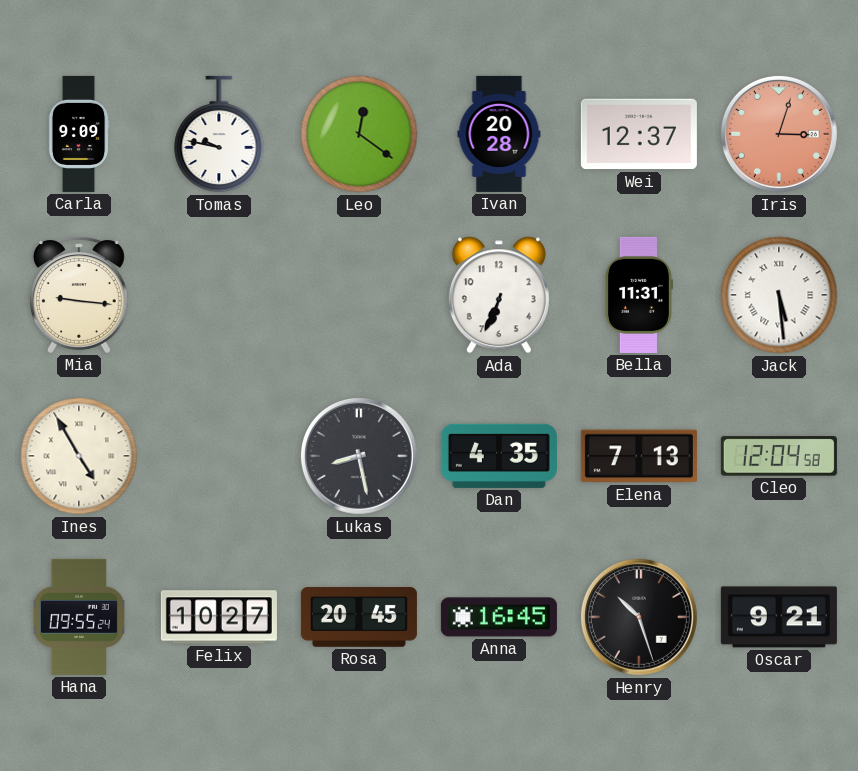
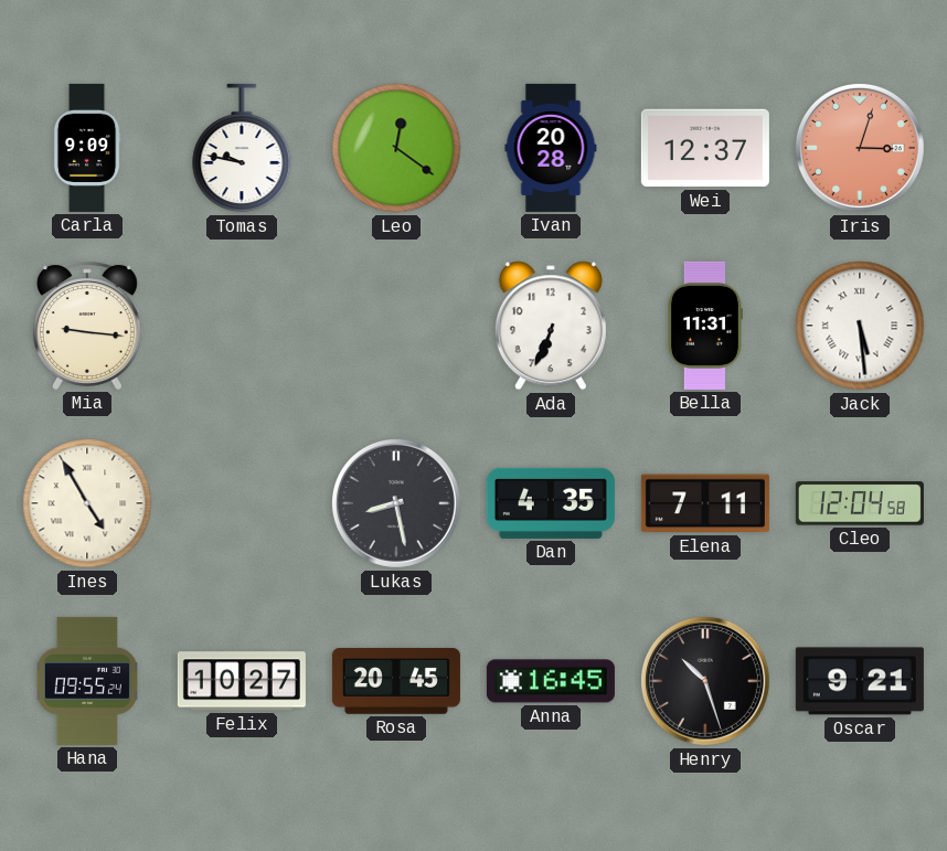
Elena: 7:13 -> 7:11
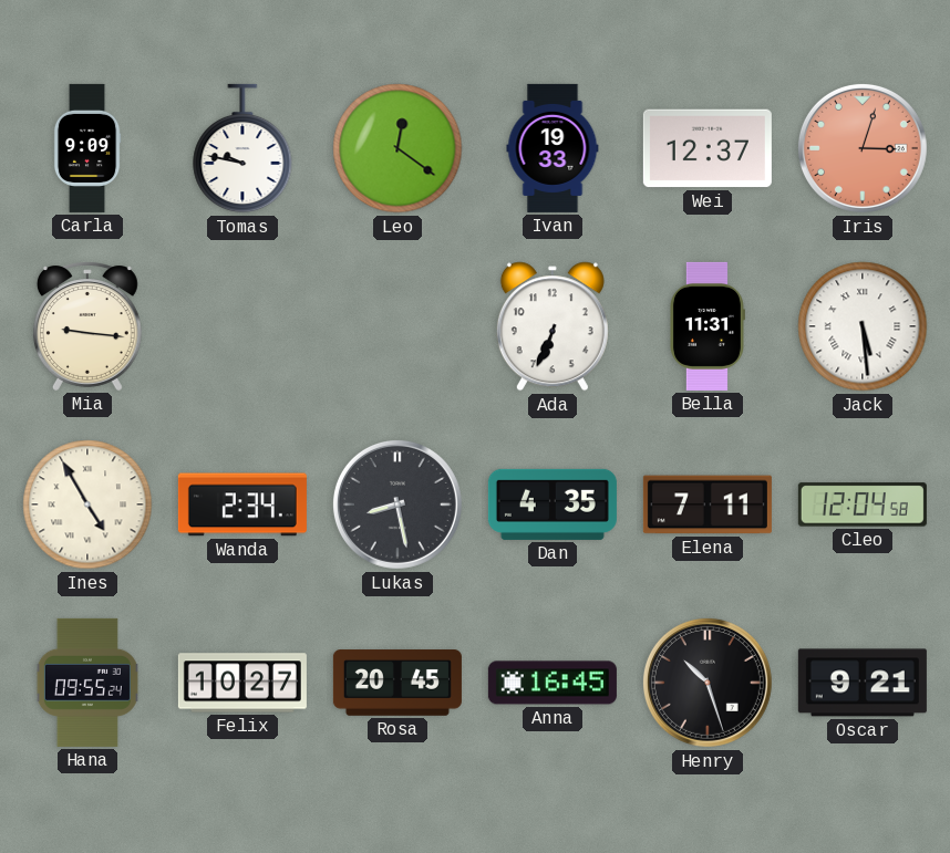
Ivan: 20:28 -> 19:33
Wanda: none -> 2:34
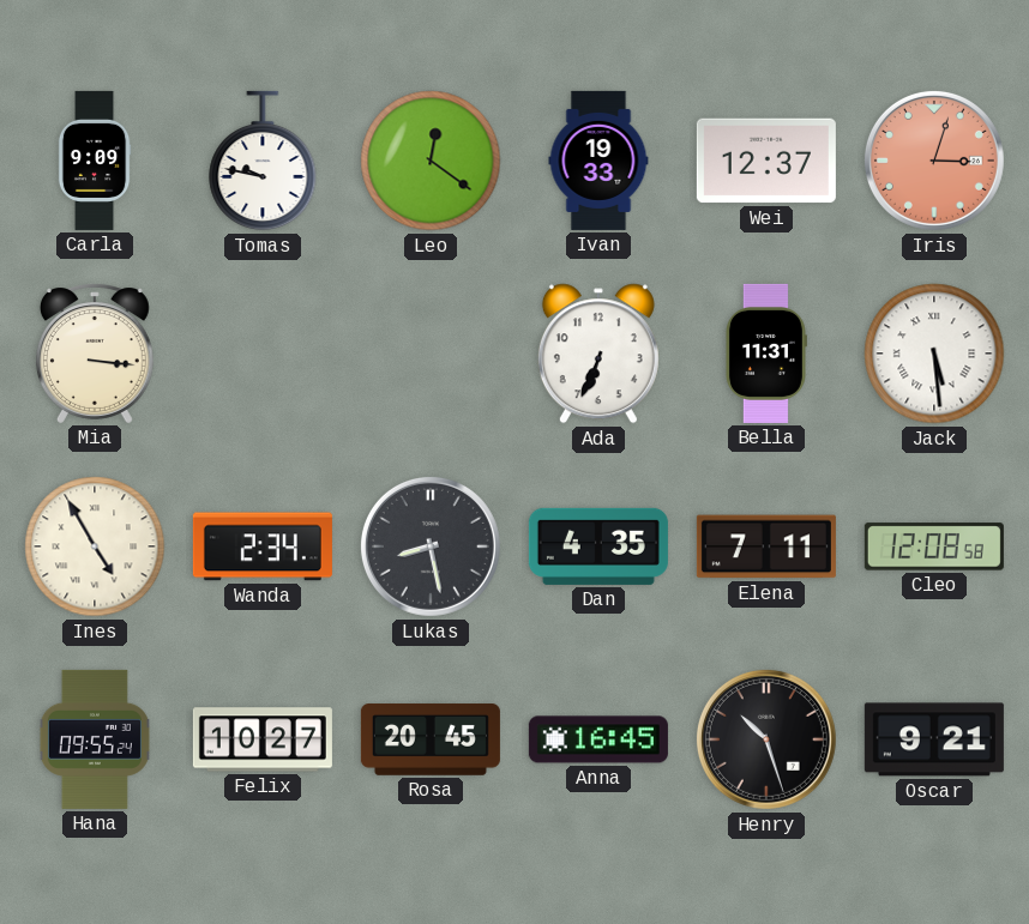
Mia: 9:16 -> 3:16
Cleo: 12:04 -> 12:08
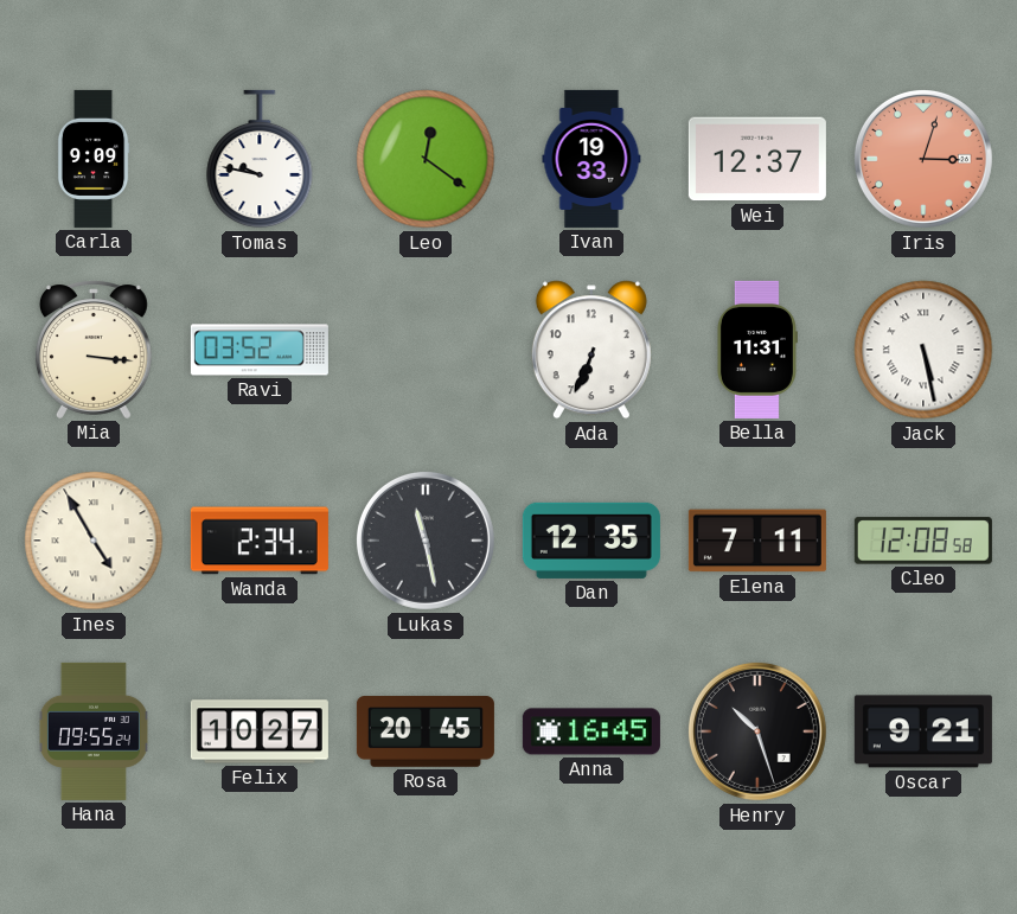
Ravi: none -> 03:52
Jack: 5:29 -> 5:28
Lukas: 8:28 -> 11:28
Dan: 4:35 -> 12:35
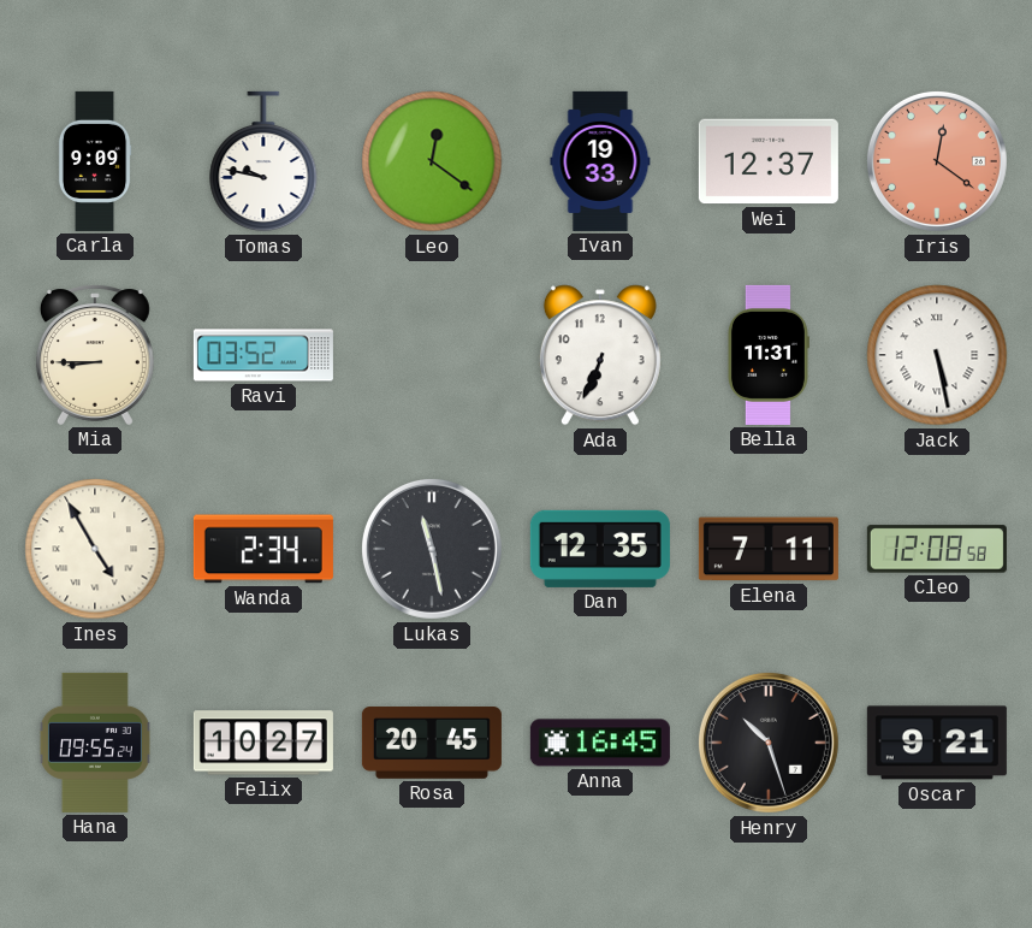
Iris: 3:03 -> 12:21
Mia: 3:16 -> 8:45
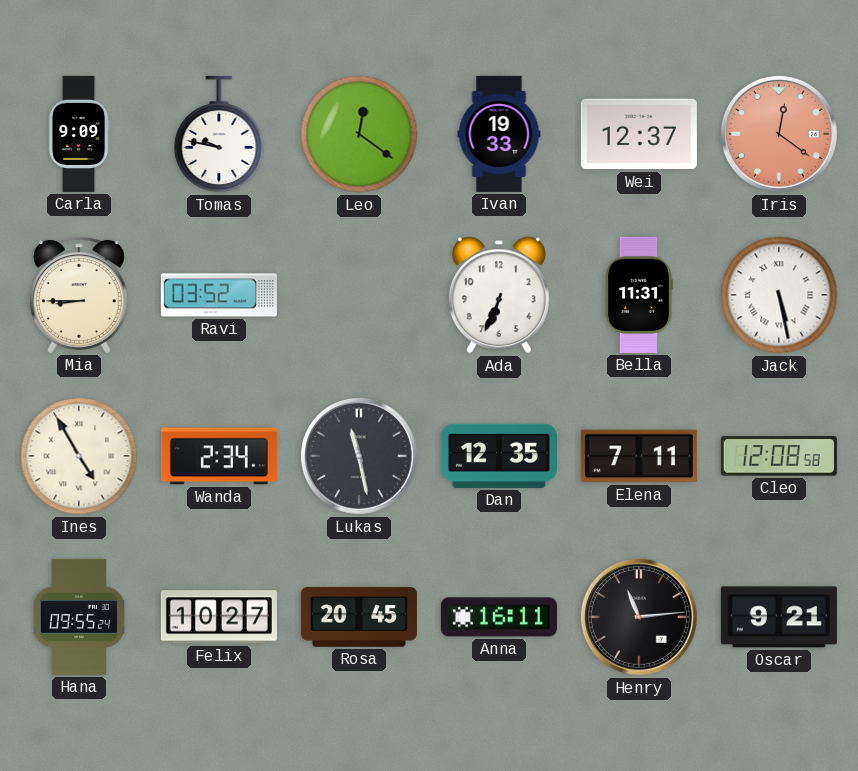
Anna: 16:45 -> 16:11
Henry: 10:27 -> 11:14
